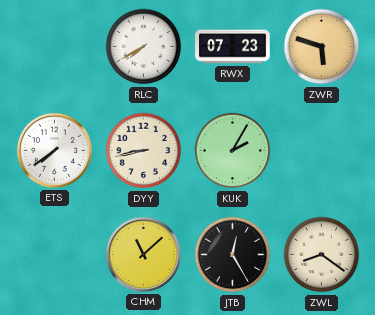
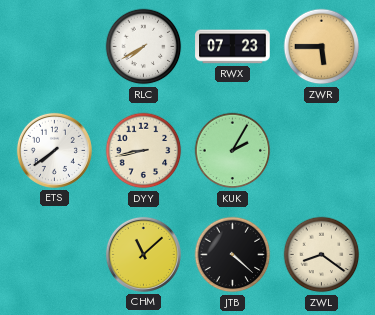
ZWR: 5:48 -> 5:45
JTB: 12:25 -> 4:22
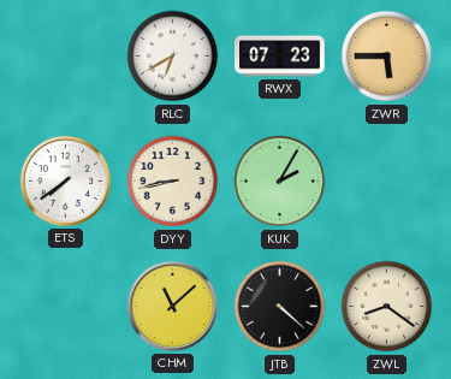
RLC: 7:40 -> 6:40
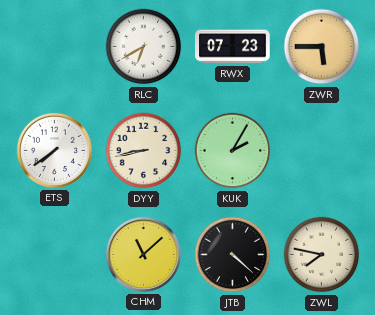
ZWL: 8:21 -> 7:47
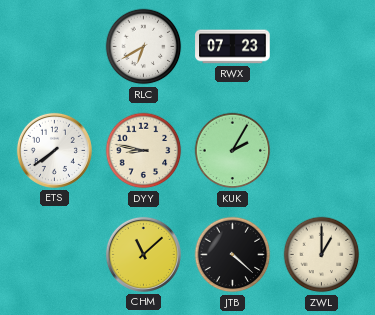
ZWR: 5:45 -> none
DYY: 8:43 -> 8:47
ZWL: 7:47 -> 1:00
